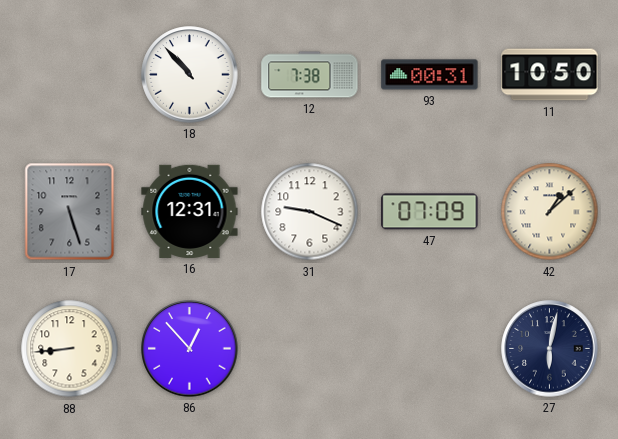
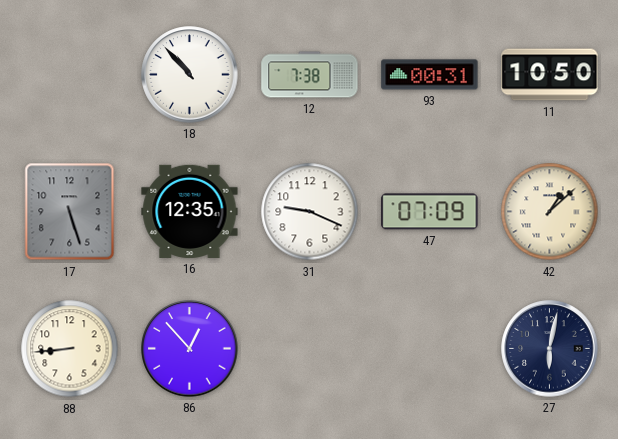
16: 12:31 -> 12:35
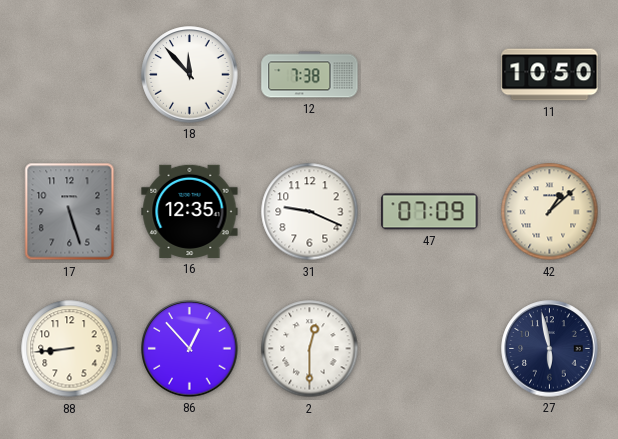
18: 10:53 -> 11:53
93: 00:31 -> none
2: none -> 12:30
27: 6:02 -> 5:58
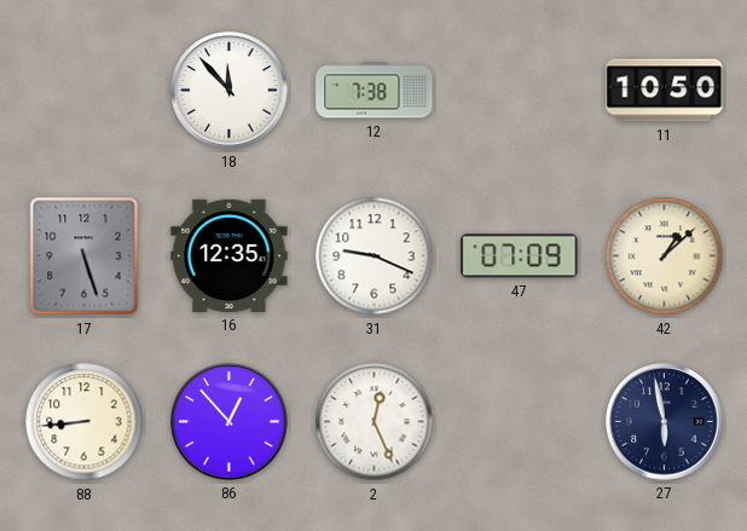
2: 12:30 -> 12:26
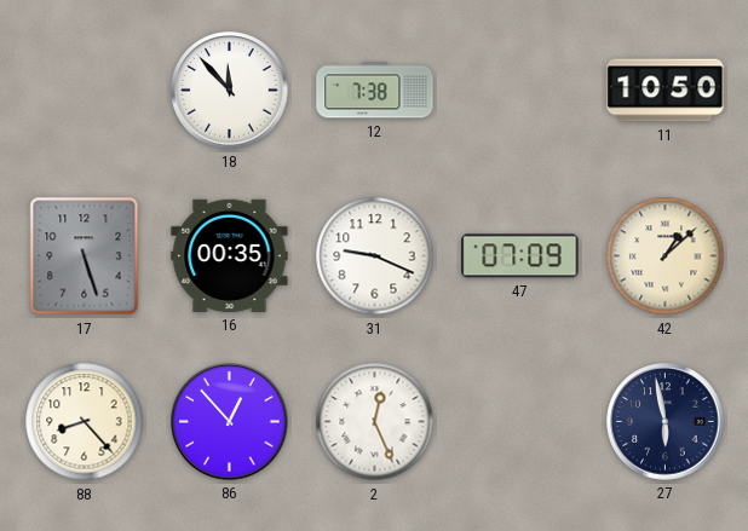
16: 12:35 -> 00:35
88: 8:44 -> 8:23
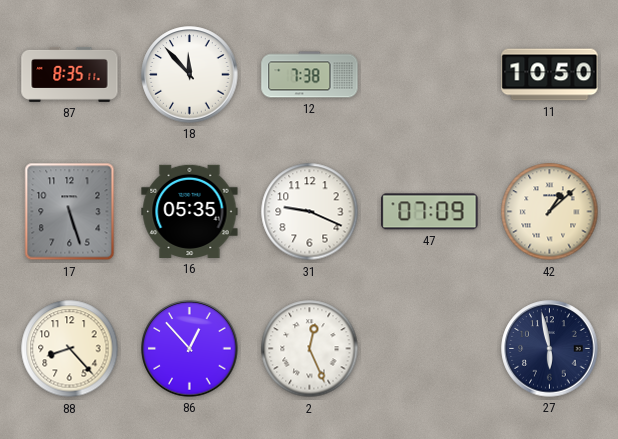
87: none -> 8:35
16: 00:35 -> 05:35
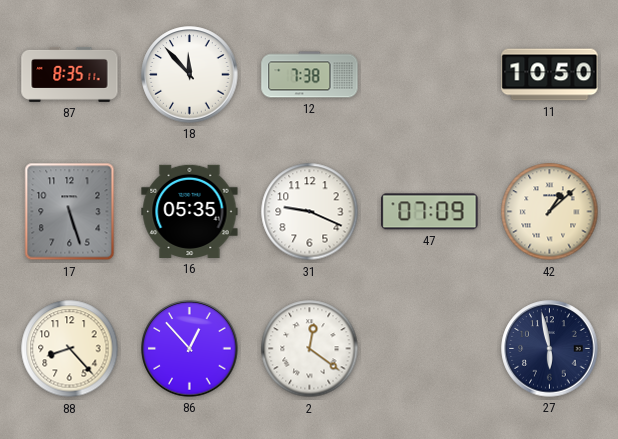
2: 12:26 -> 12:21
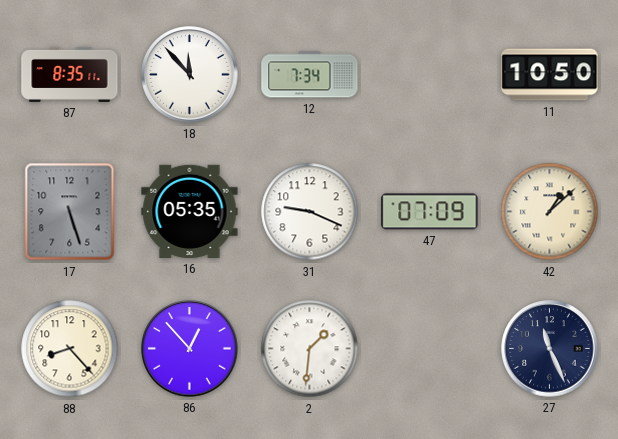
12: 7:38 -> 7:34
2: 12:21 -> 1:31
27: 5:58 -> 11:26
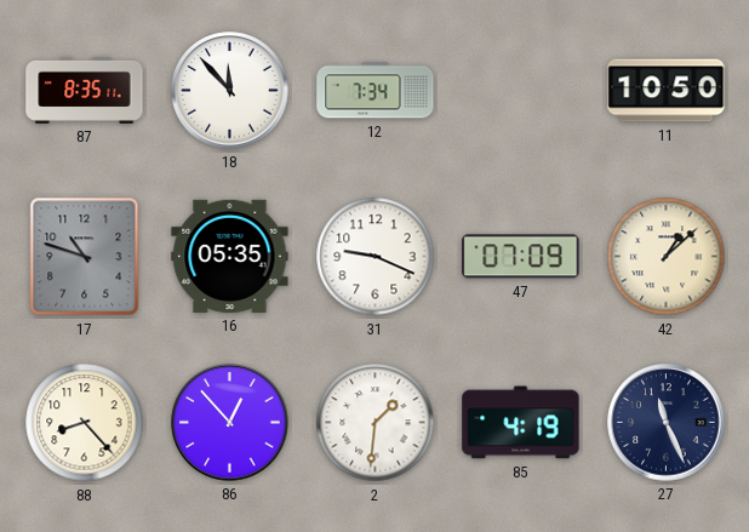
17: 5:27 -> 10:48
85: none -> 4:19
